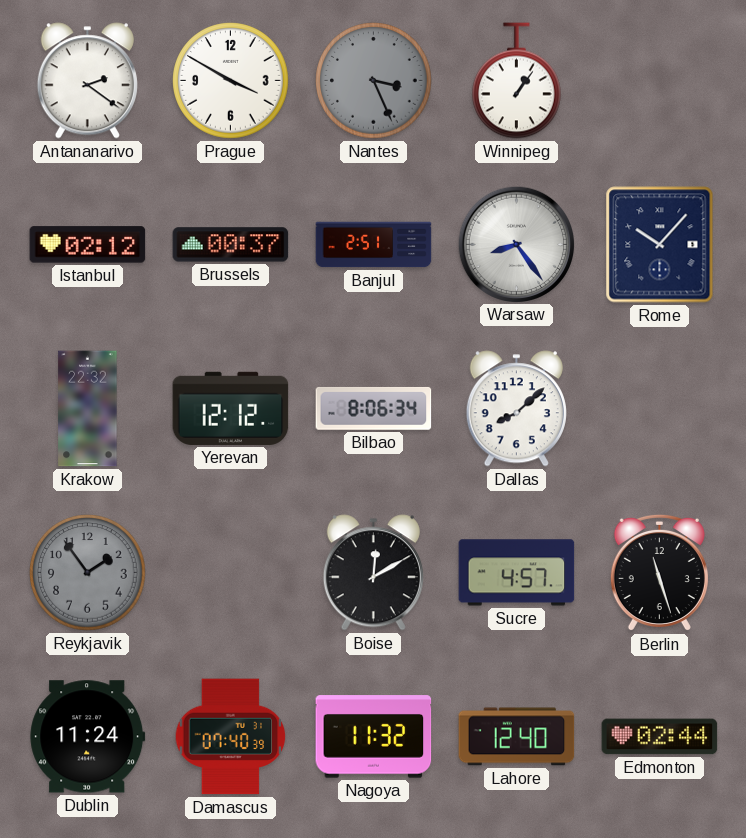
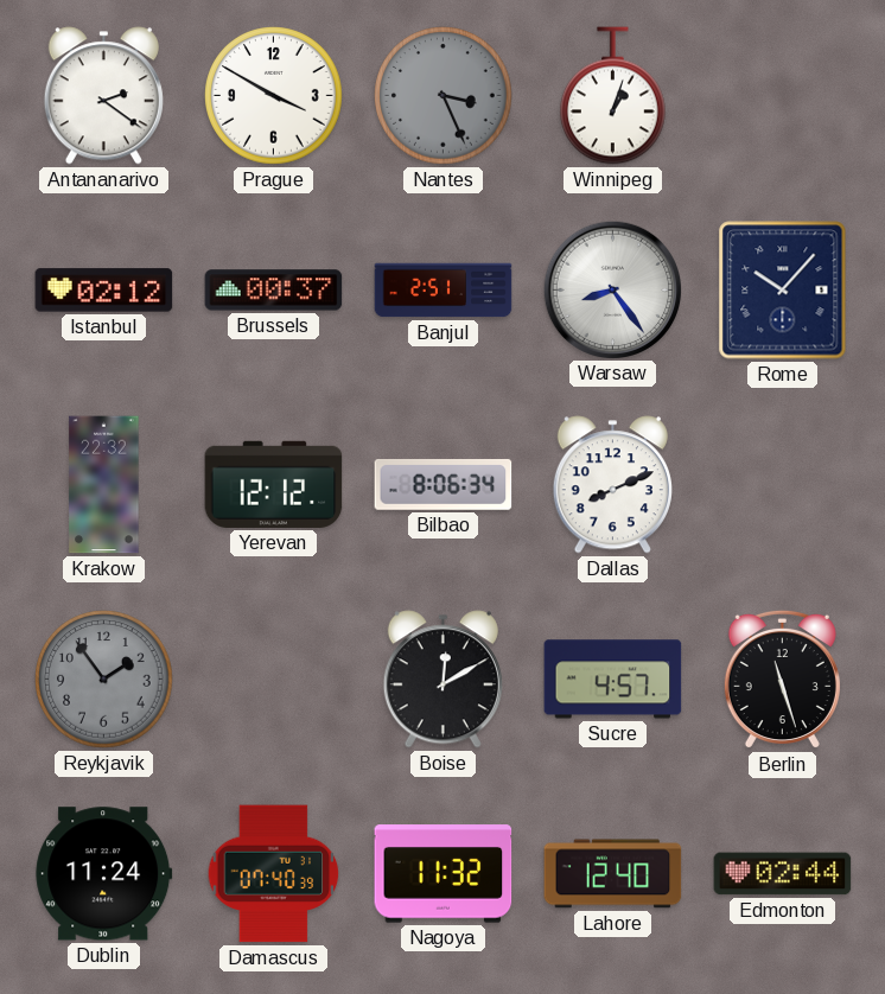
Winnipeg: 1:06 -> 1:03
Dallas: 8:08 -> 8:11
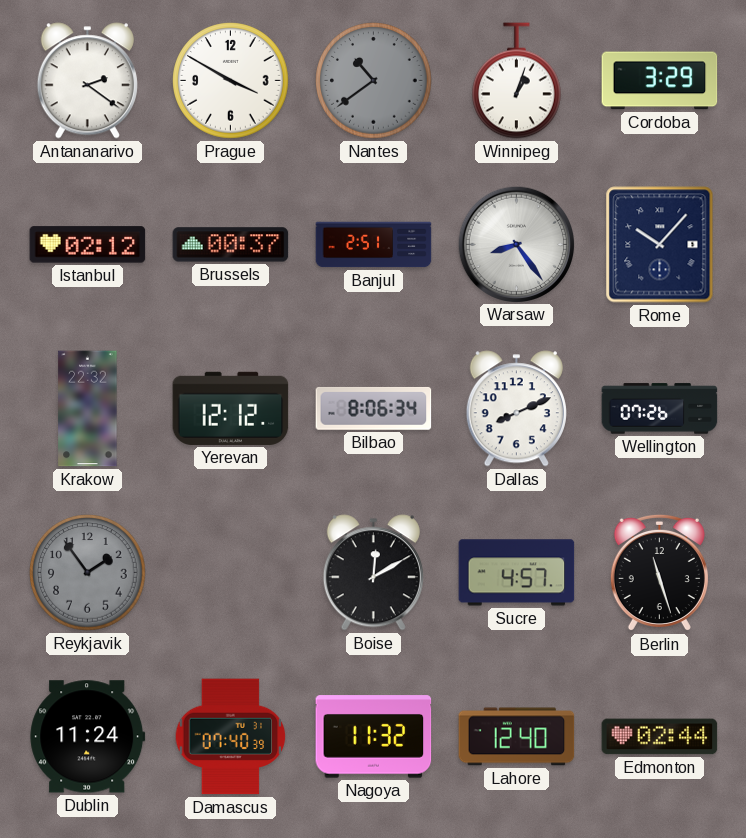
Nantes: 3:26 -> 10:39
Cordoba: none -> 3:29
Wellington: none -> 07:26
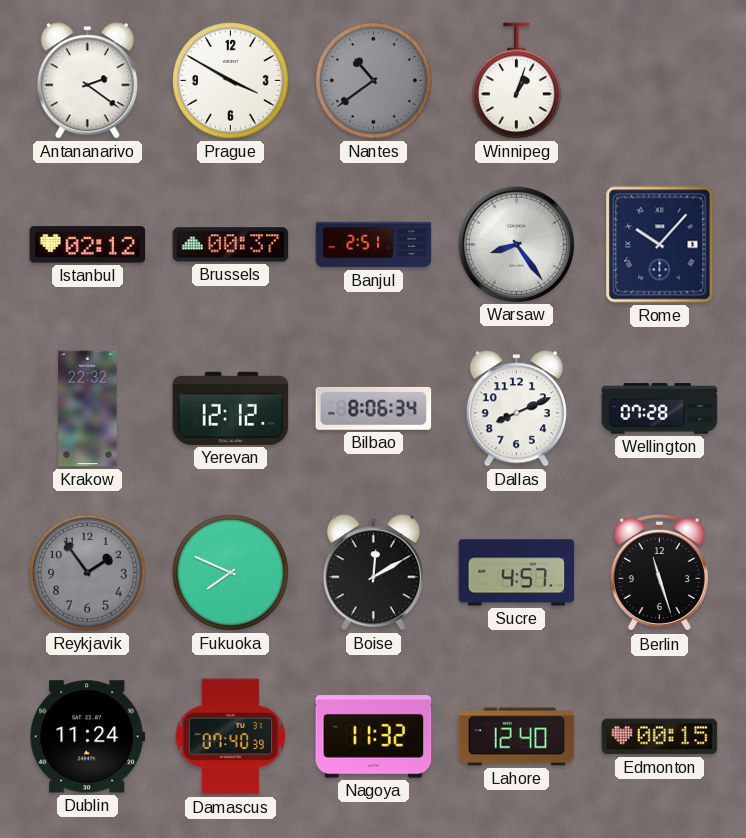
Cordoba: 3:29 -> none
Wellington: 07:26 -> 07:28
Fukuoka: none -> 7:49
Edmonton: 02:44 -> 00:15
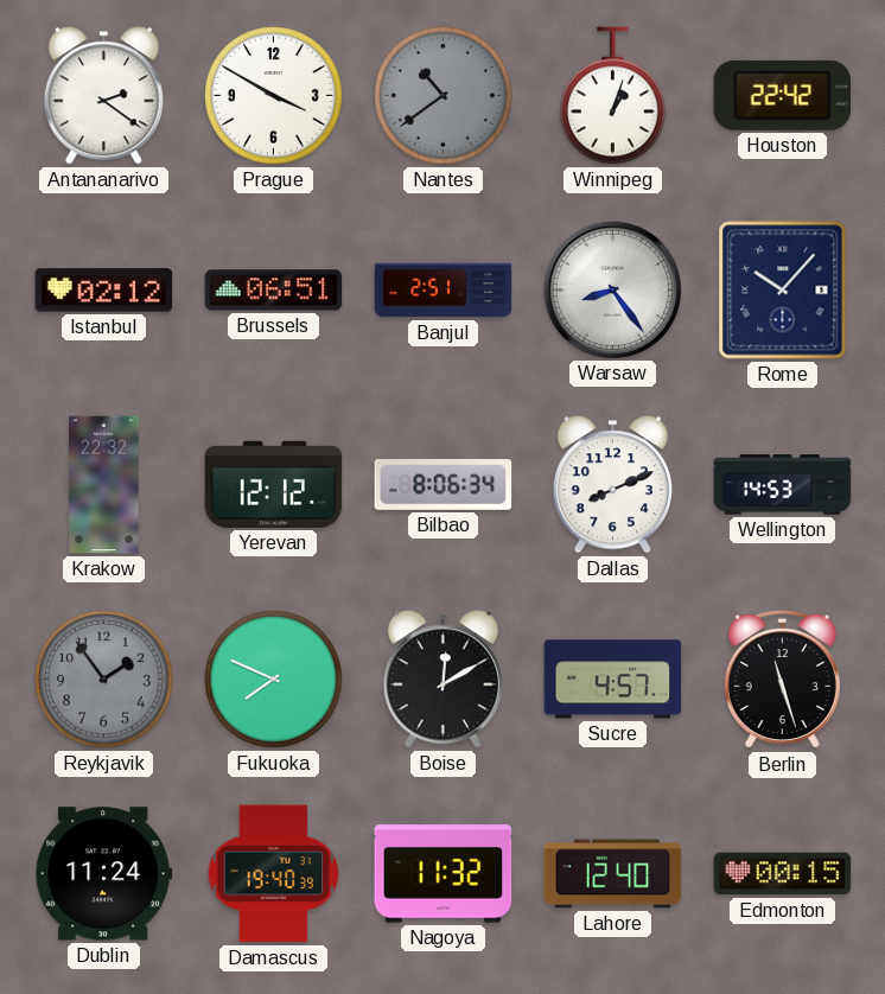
Houston: none -> 22:42
Brussels: 00:37 -> 06:51
Wellington: 07:28 -> 14:53
Damascus: 07:40 -> 19:40
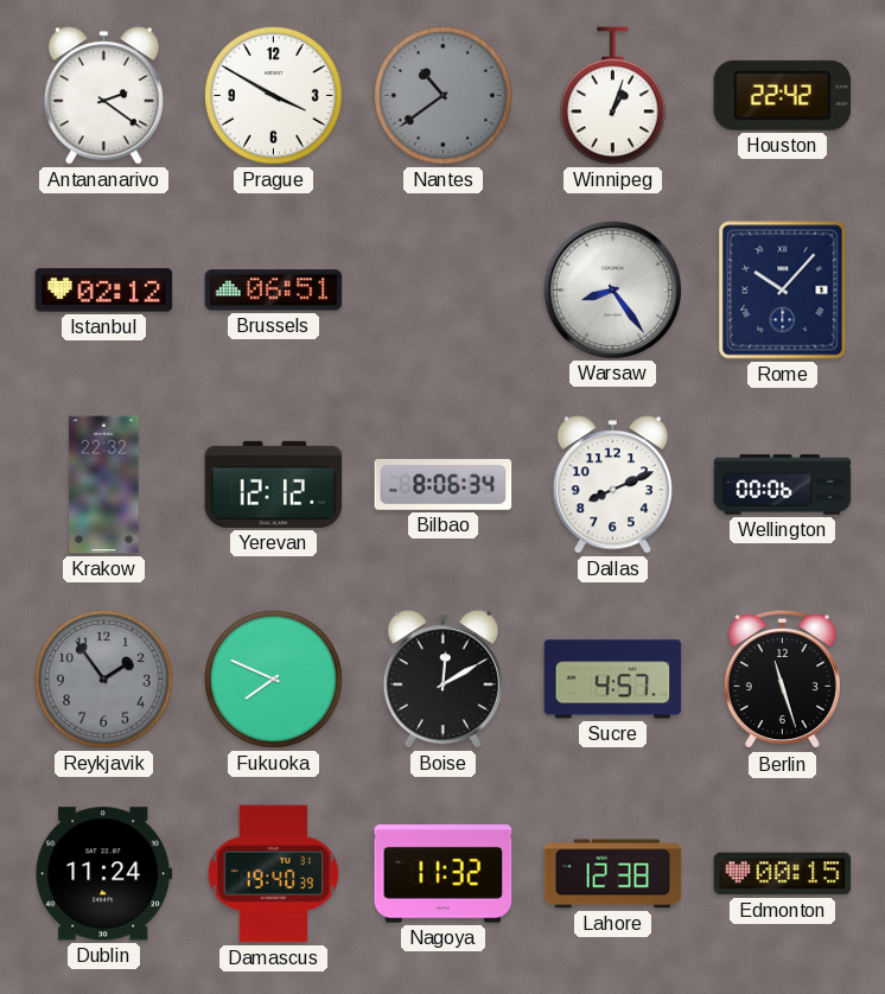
Banjul: 2:51 -> none
Wellington: 14:53 -> 00:06
Lahore: 12:40 -> 12:38
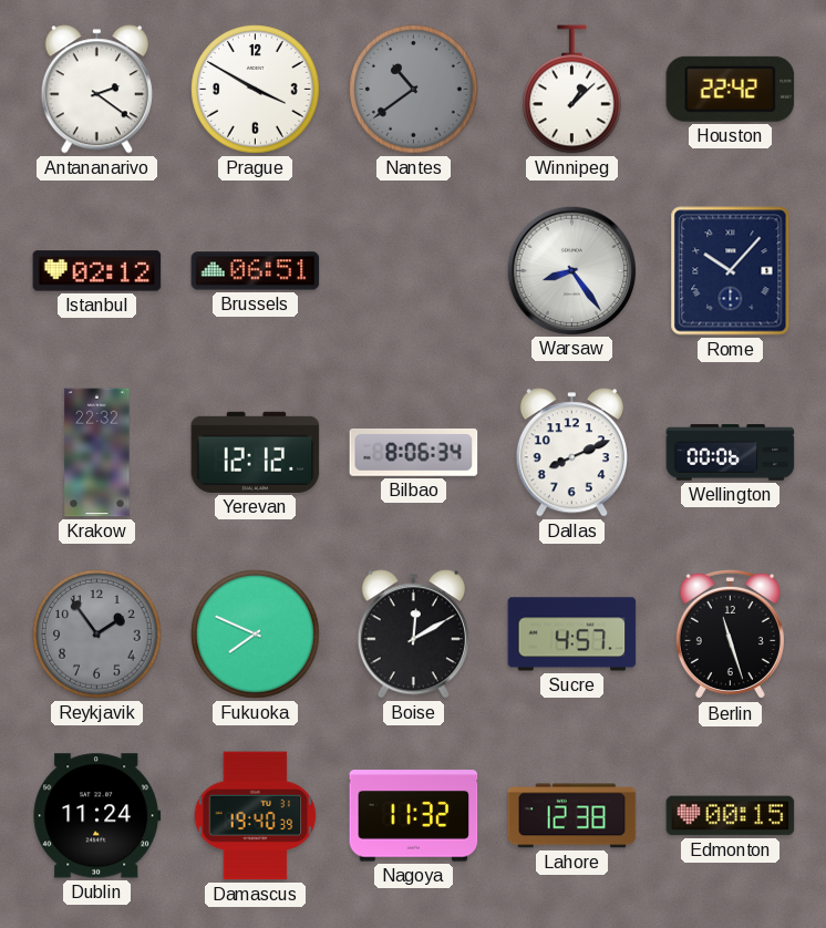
Winnipeg: 1:03 -> 1:08
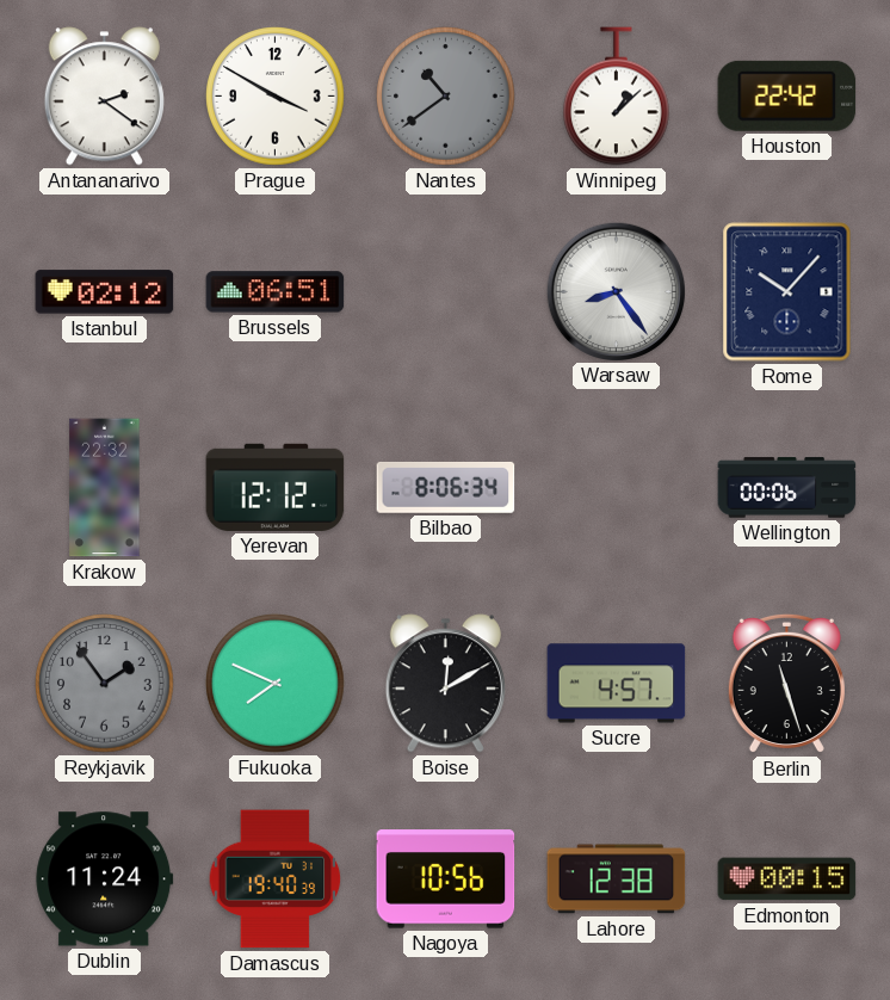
Dallas: 8:11 -> none
Nagoya: 11:32 -> 10:56
